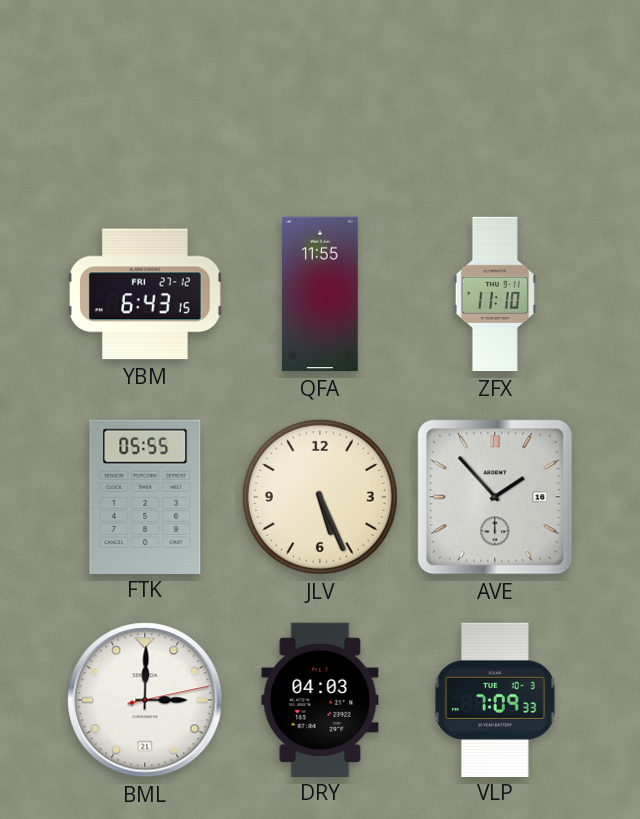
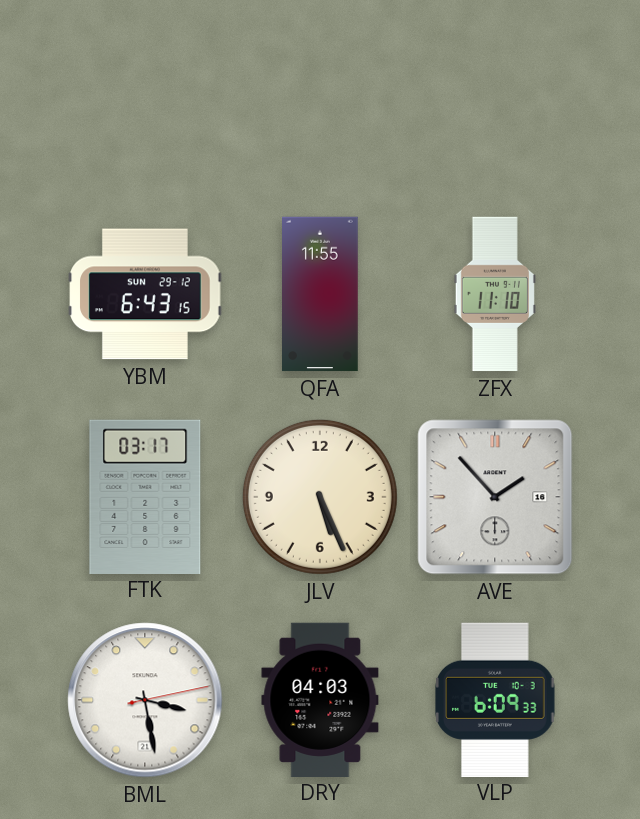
YBM date: FRI 27-12 -> SUN 29-12
FTK: 05:55 -> 03:17
BML: 3:00 -> 3:28
VLP: 7:09 -> 6:09
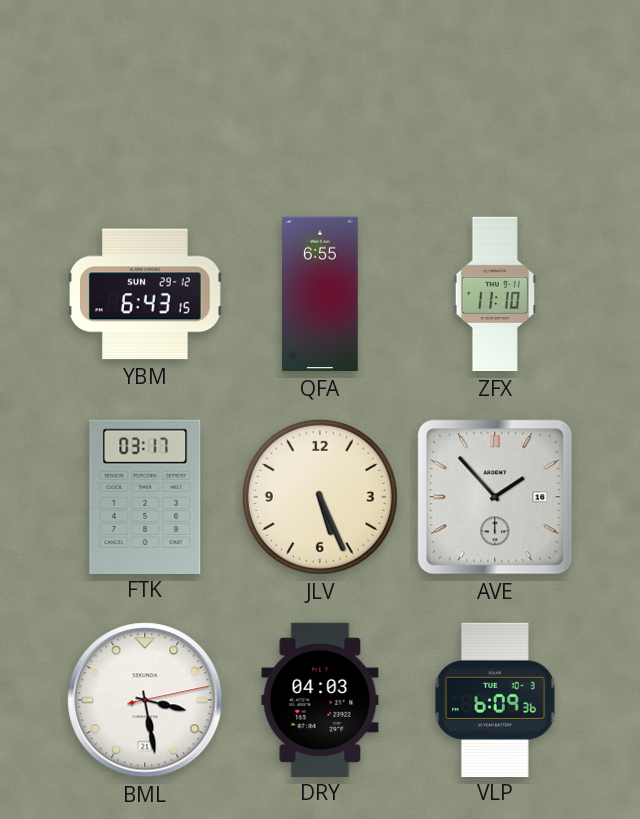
QFA: 11:55 -> 6:55
VLP: 6:09:33 -> 6:09:36
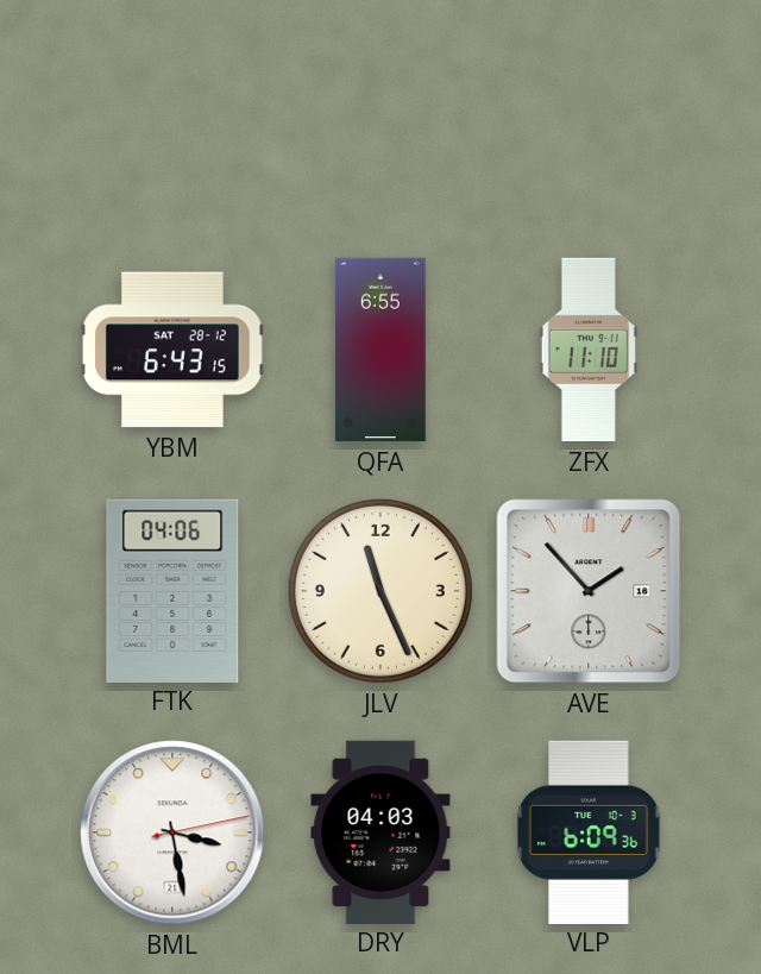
YBM date: SUN 29-12 -> SAT 28-12
FTK: 03:17 -> 04:06
JLV: 5:26 -> 11:26
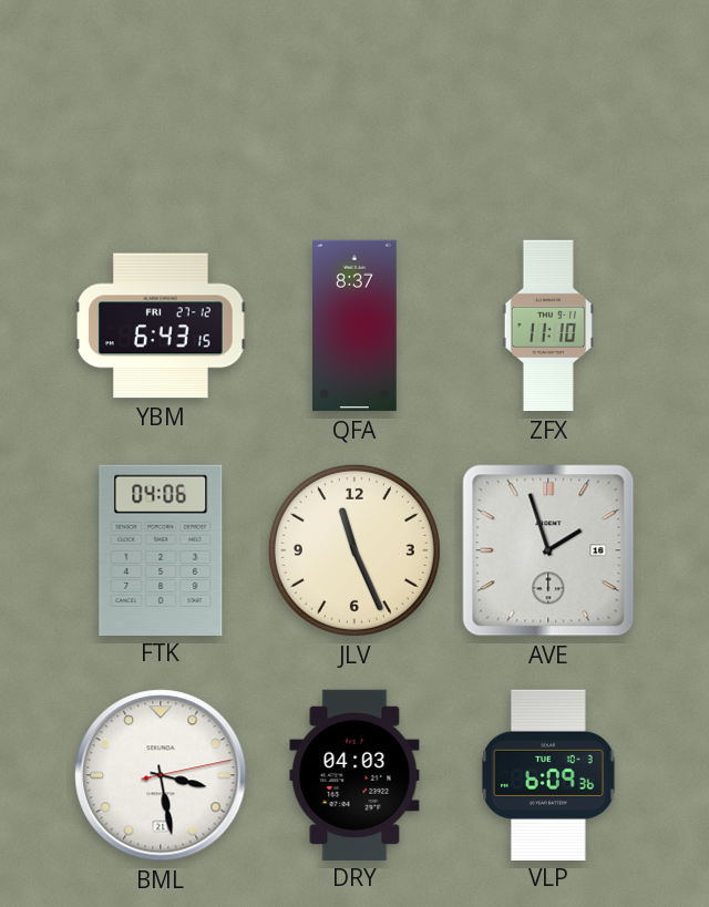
YBM date: SAT 28-12 -> FRI 27-12
QFA: 6:55 -> 8:37
AVE: 1:53 -> 1:57
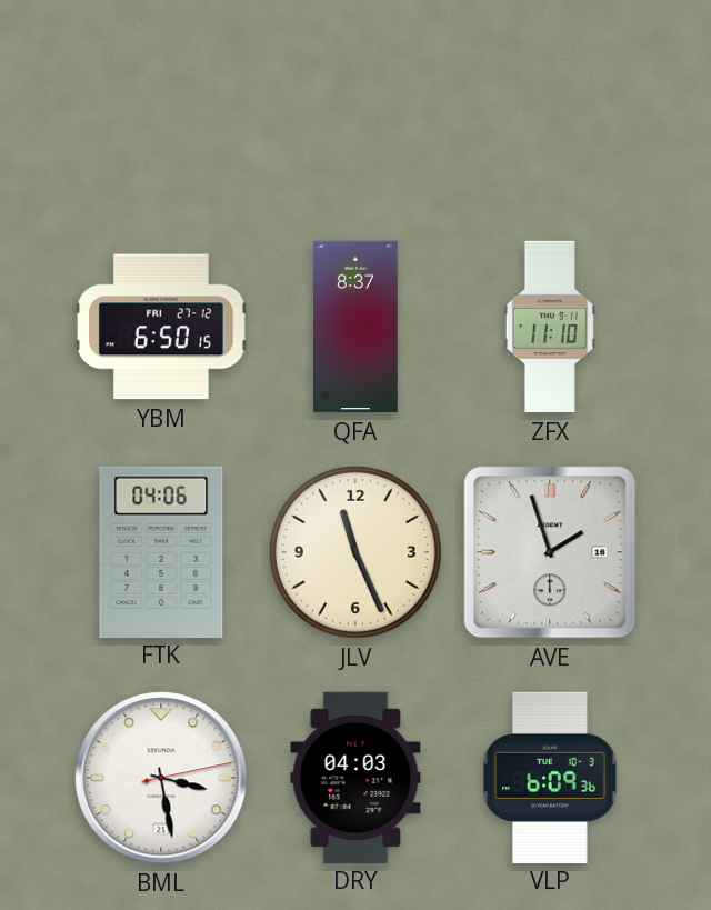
YBM: 6:43 -> 6:50
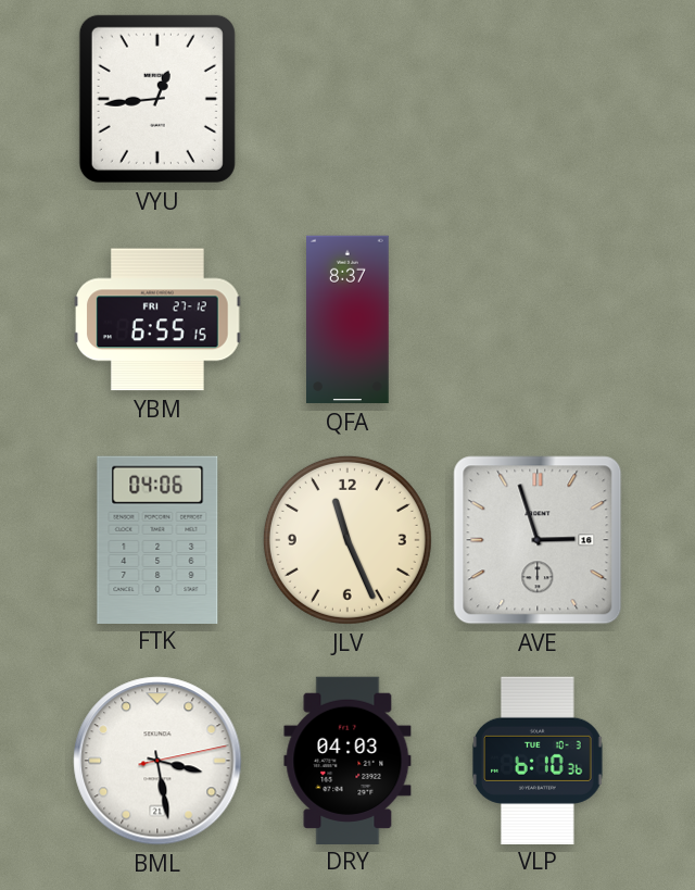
VYU: none -> 12:44
YBM: 6:50 -> 6:55
ZFX: 11:10 -> none
AVE: 1:57 -> 2:57
VLP: 6:09 -> 6:10
